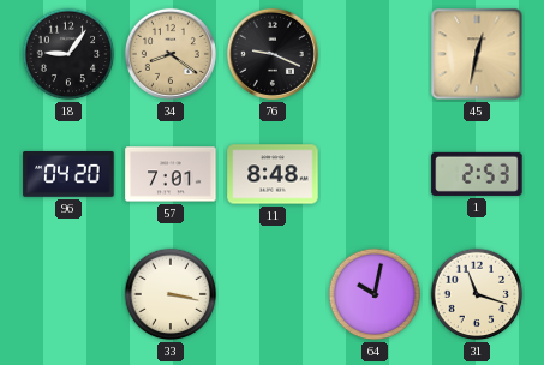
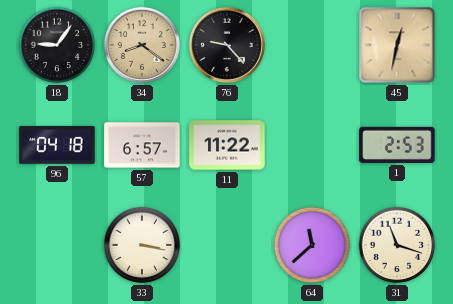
76: 9:19 -> 9:23
96: 04:20 -> 04:18
57: 7:01 -> 6:57
11: 8:48 -> 11:22
64: 10:02 -> 11:38
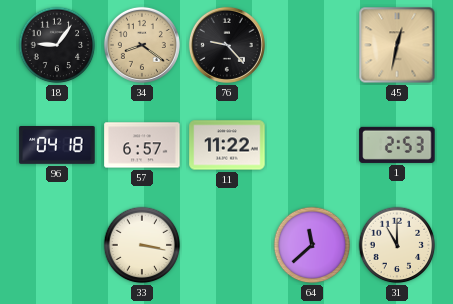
31: 11:18 -> 11:00
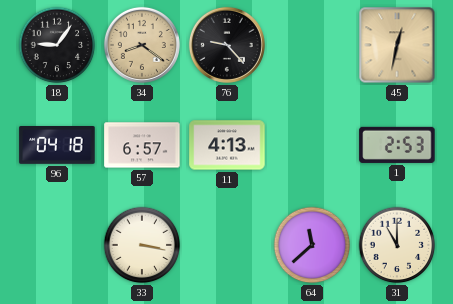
11: 11:22 -> 4:13
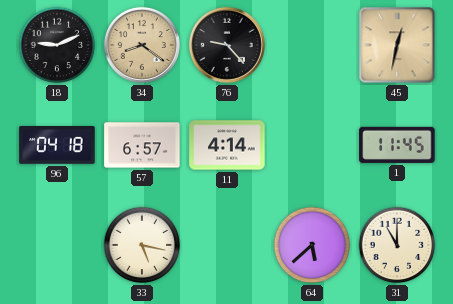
18: 9:06 -> 9:11
11: 4:13 -> 4:14
1: 2:53 -> 11:45
33: 3:17 -> 5:17
64: 11:38 -> 5:38
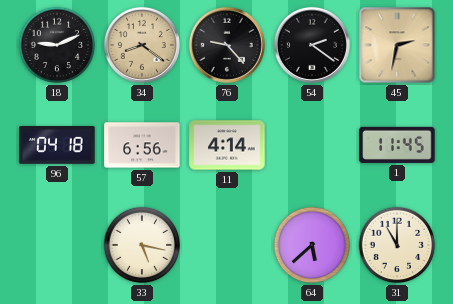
54: none -> 2:21
45: 12:32 -> 2:32
57: 6:57 -> 6:56
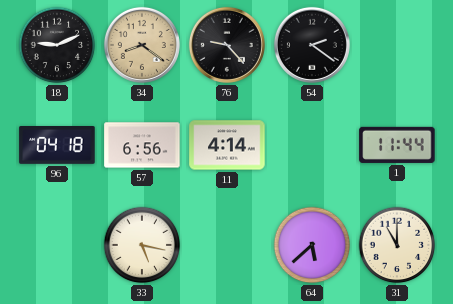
45: 2:32 -> none
1: 11:45 -> 11:44
